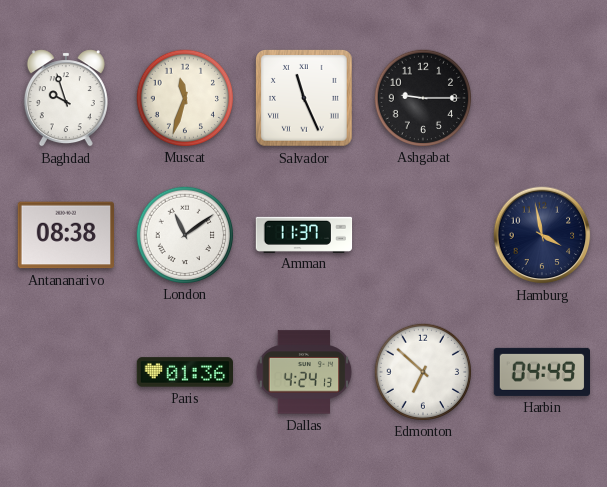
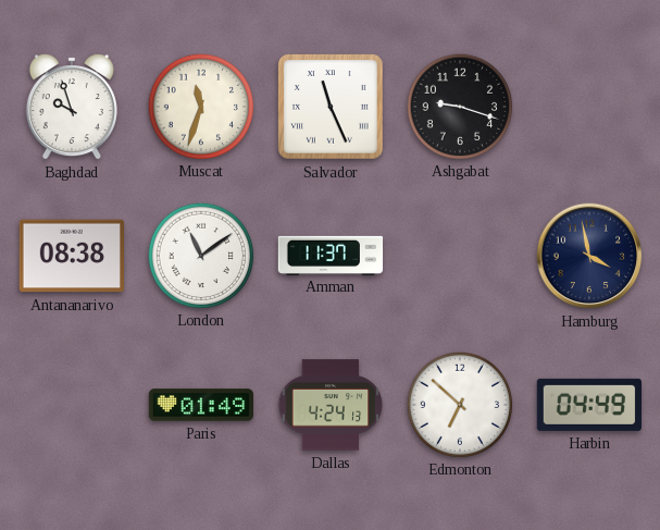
Ashgabat: 9:15 -> 9:18
Paris: 01:36 -> 01:49
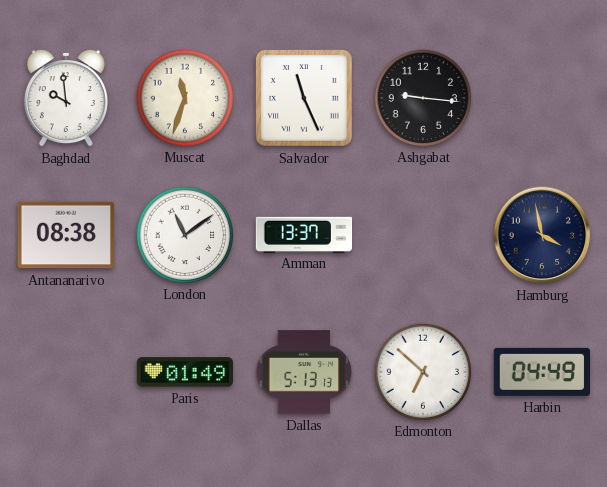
Baghdad: 9:57 -> 9:59
Ashgabat: 9:18 -> 9:16
Amman: 11:37 -> 13:37
Dallas: 4:24 -> 5:13
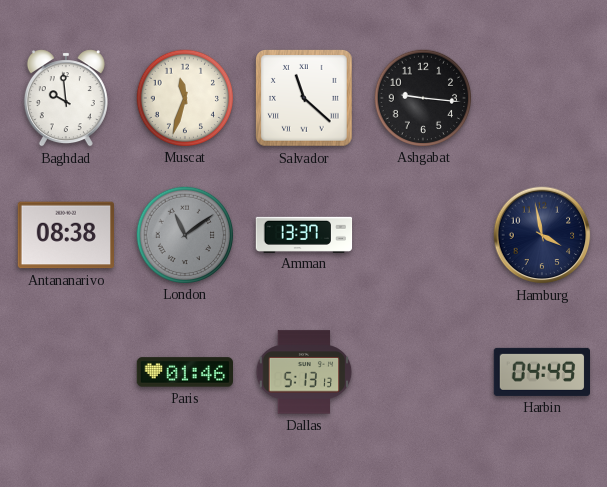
Salvador: 11:26 -> 11:22
London dial: white -> grey
Paris: 01:49 -> 01:46
Edmonton: 6:52 -> none
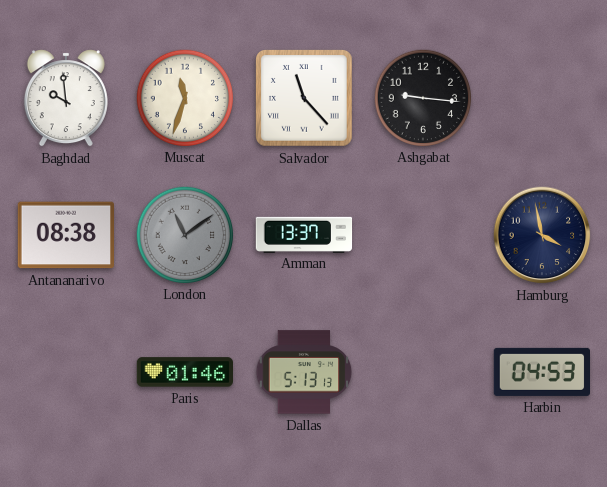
Salvador: 11:22 -> 11:23
Harbin: 04:49 -> 04:53
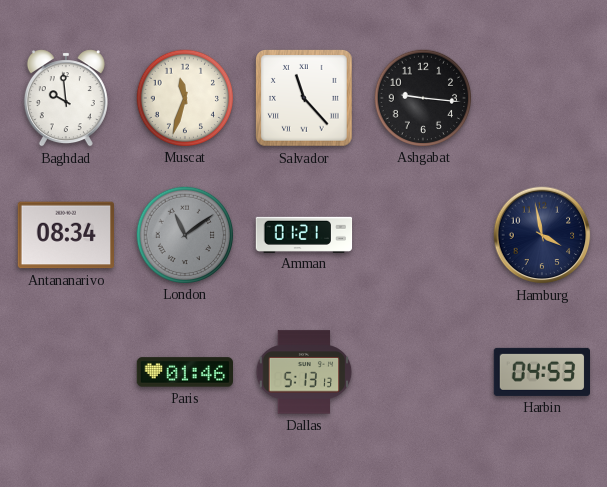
Antananarivo: 08:38 -> 08:34
Amman: 13:37 -> 01:21
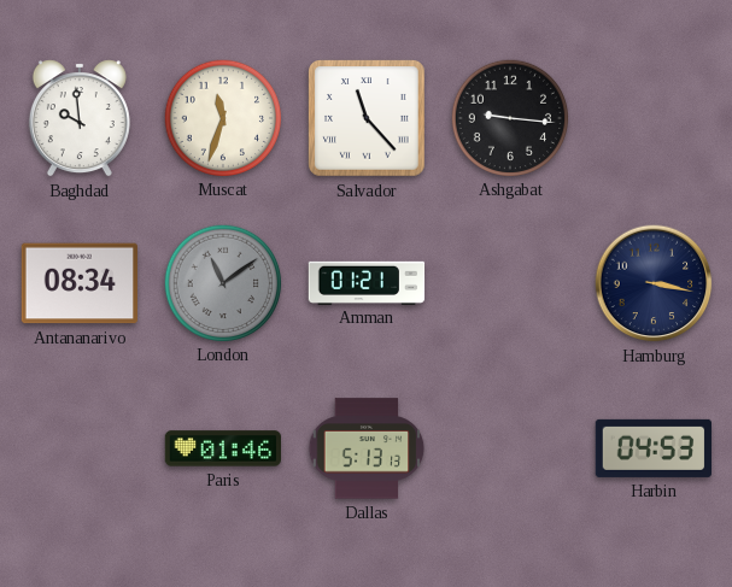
Hamburg: 3:58 -> 3:17
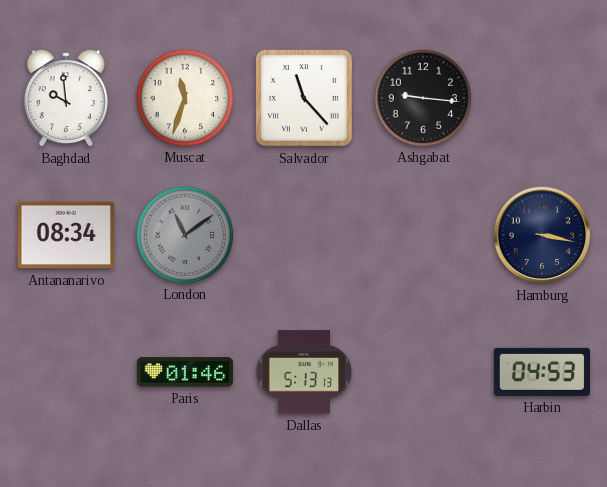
Amman: 01:21 -> none
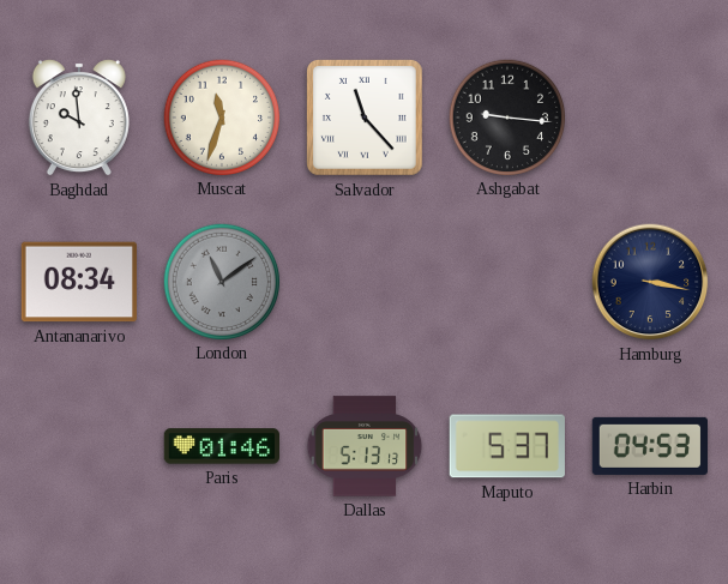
Maputo: none -> 5:37
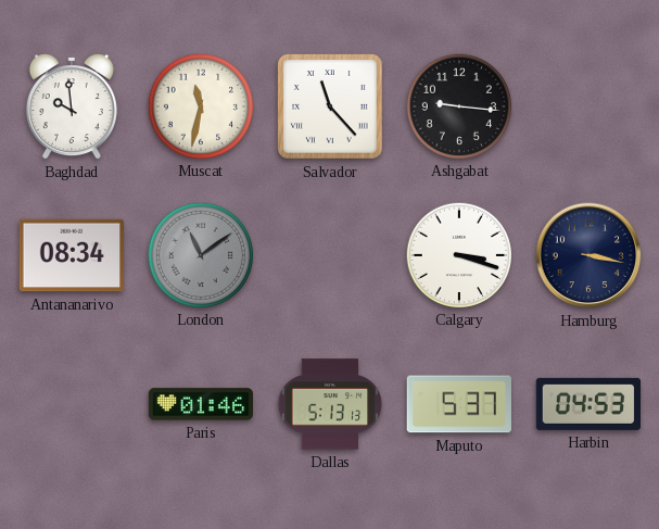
Muscat: 11:33 -> 11:32
Calgary: none -> 3:18
